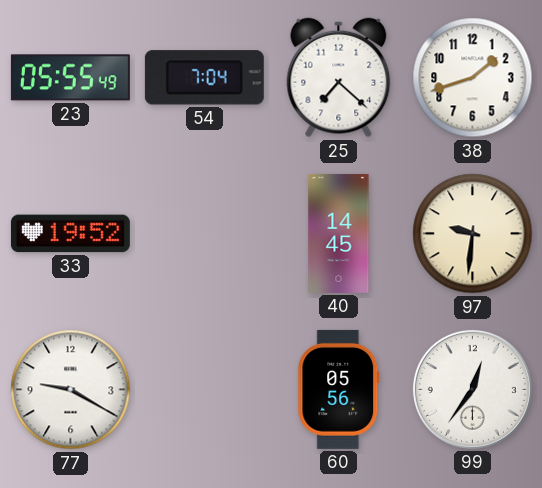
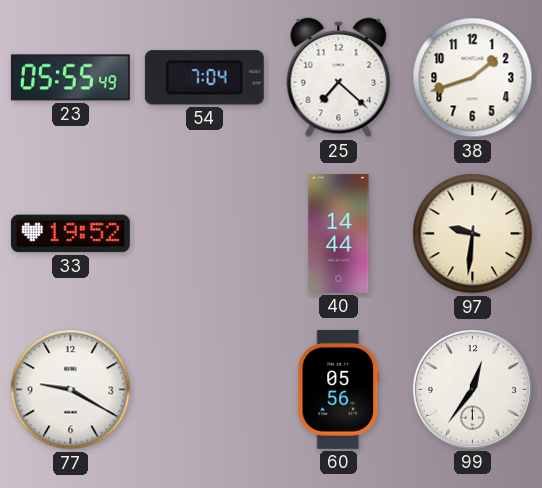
40: 14:45 -> 14:44
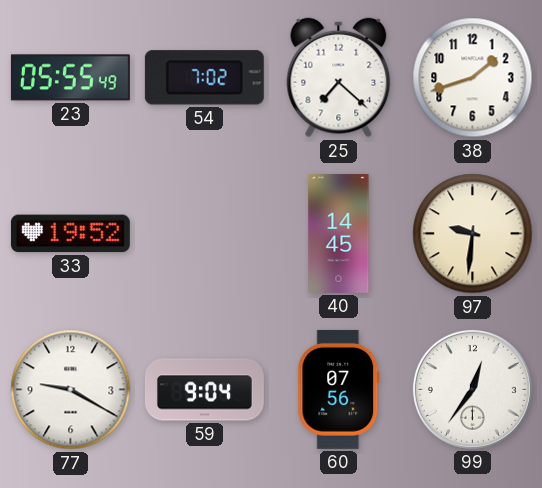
54: 7:04 -> 7:02
40: 14:44 -> 14:45
59: none -> 9:04
60: 05:56 -> 07:56
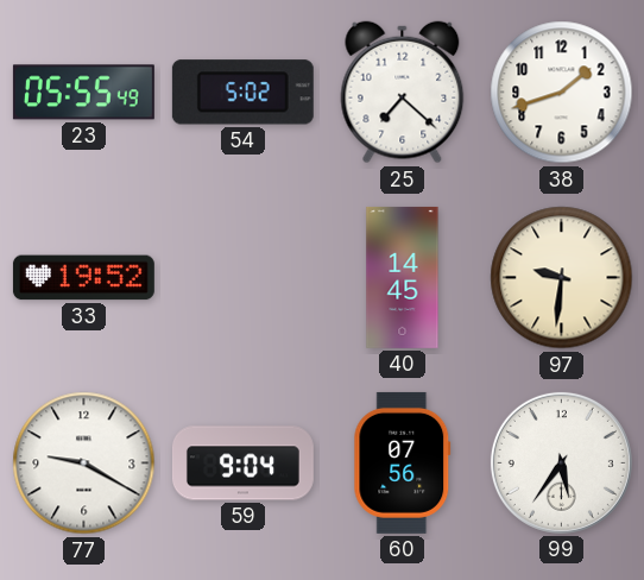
54: 7:02 -> 5:02
99: 12:36 -> 5:36
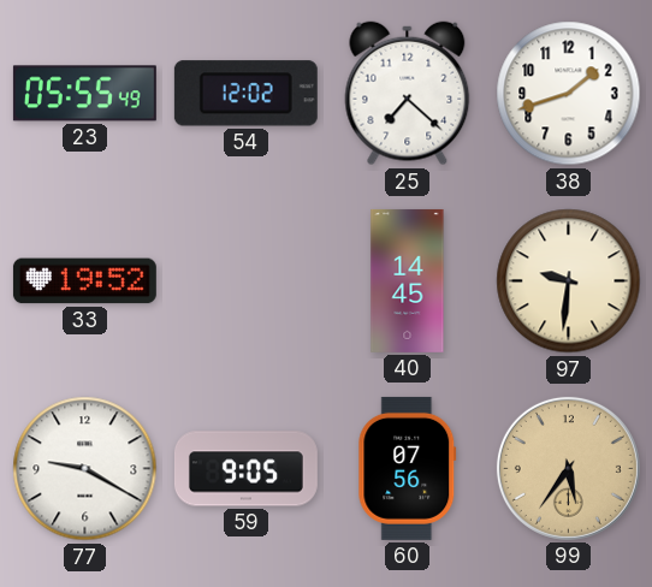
54: 5:02 -> 12:02
59: 9:04 -> 9:05
99 dial: white -> champagne
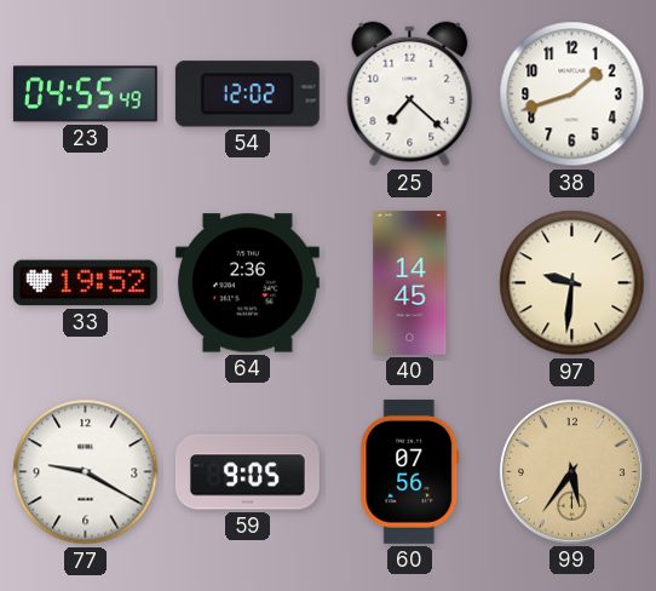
23: 05:55 -> 04:55
64: none -> 2:36
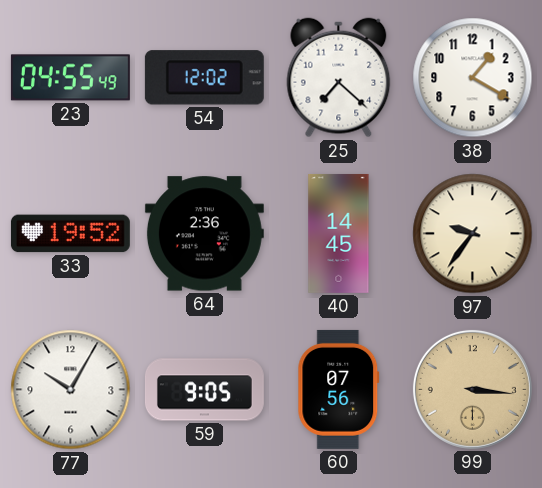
38: 1:42 -> 1:20
97: 9:31 -> 9:36
77: 9:20 -> 10:05
99: 5:36 -> 3:16
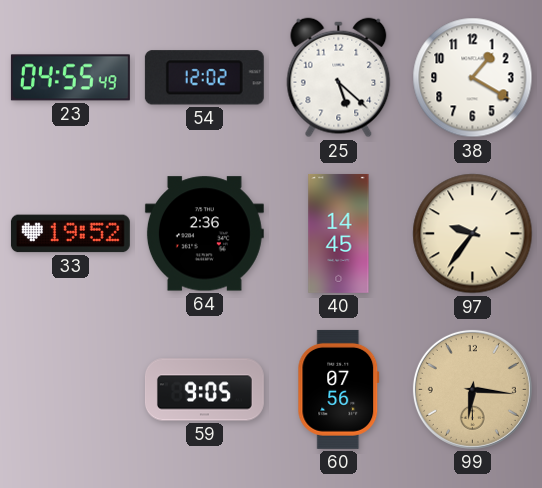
25: 7:22 -> 5:22
77: 10:05 -> none
99: 3:16 -> 6:16
